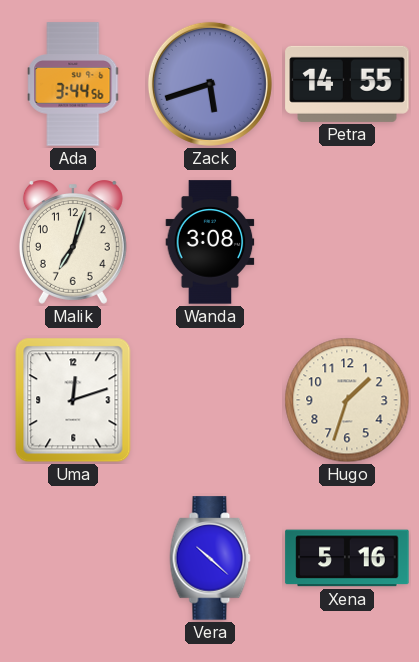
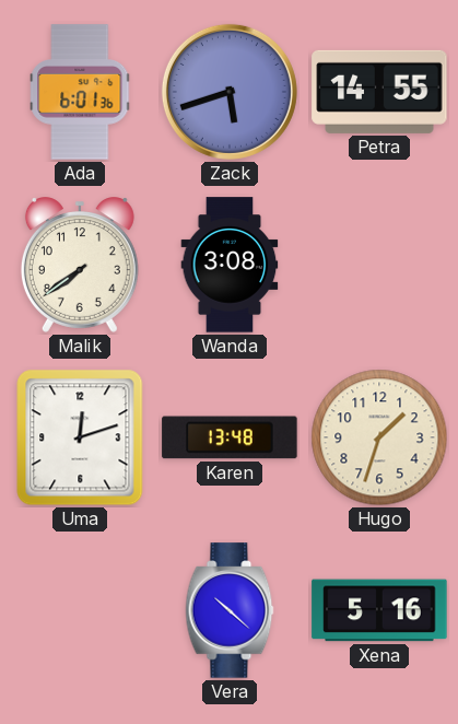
Ada: 3:44 -> 6:01
Malik: 7:03 -> 7:39
Karen: none -> 13:48
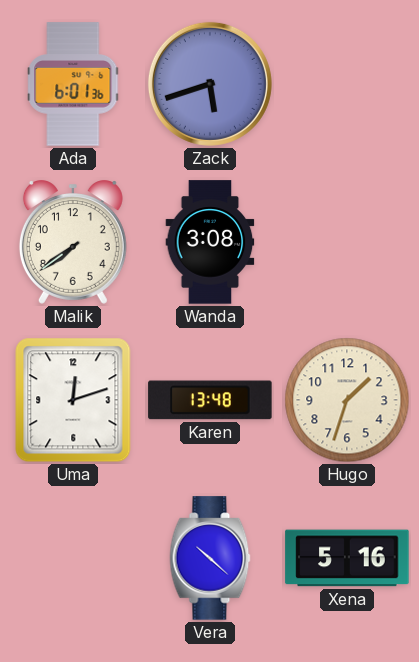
Petra: 14:55 -> none
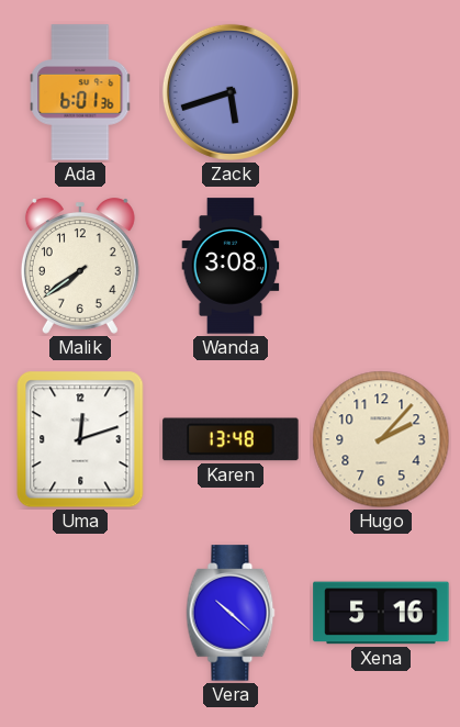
Hugo: 1:33 -> 2:07
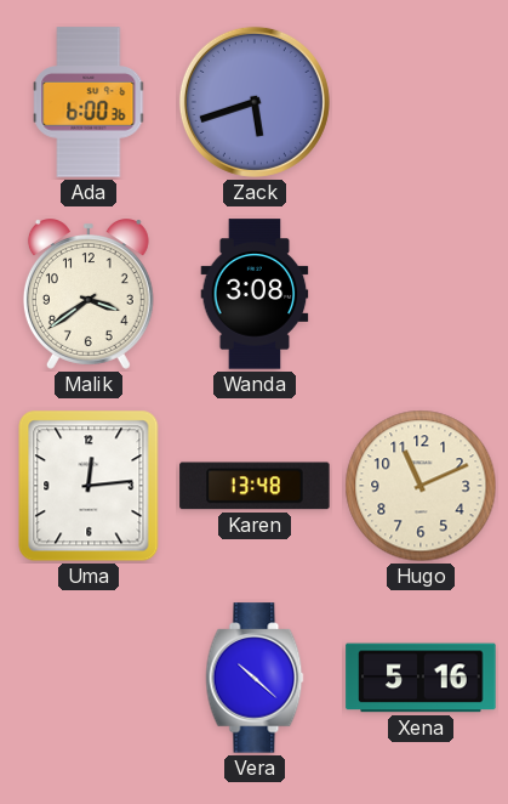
Ada: 6:01 -> 6:00
Malik: 7:39 -> 3:39
Uma: 12:12 -> 12:14
Hugo: 2:07 -> 11:11
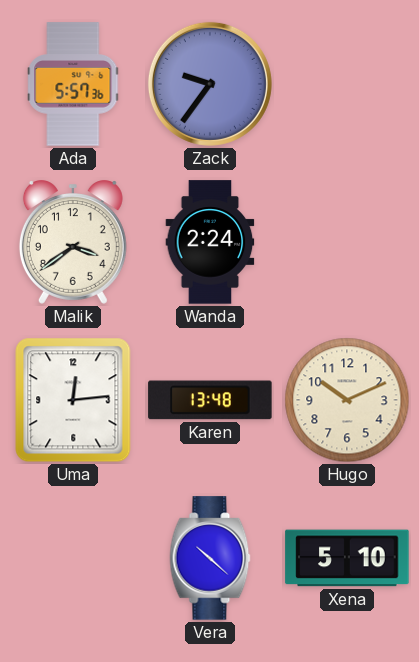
Ada: 6:00 -> 5:57
Zack: 5:42 -> 9:36
Wanda: 3:08 -> 2:24
Hugo: 11:11 -> 10:11
Xena: 5:16 -> 5:10
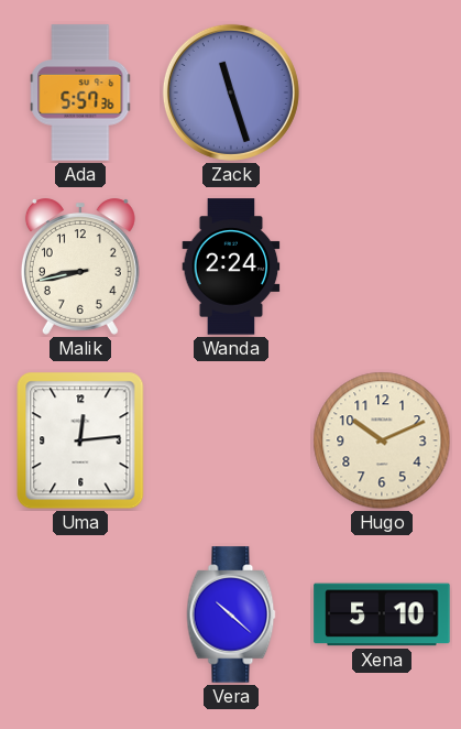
Zack: 9:36 -> 11:27
Malik: 3:39 -> 8:43
Karen: 13:48 -> none
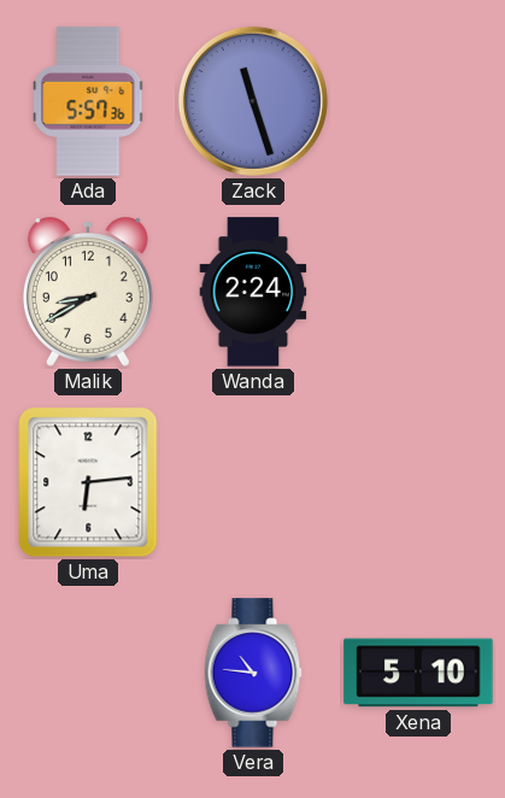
Malik: 8:43 -> 8:40
Uma: 12:14 -> 6:14
Hugo: 10:11 -> none
Vera: 10:22 -> 10:46
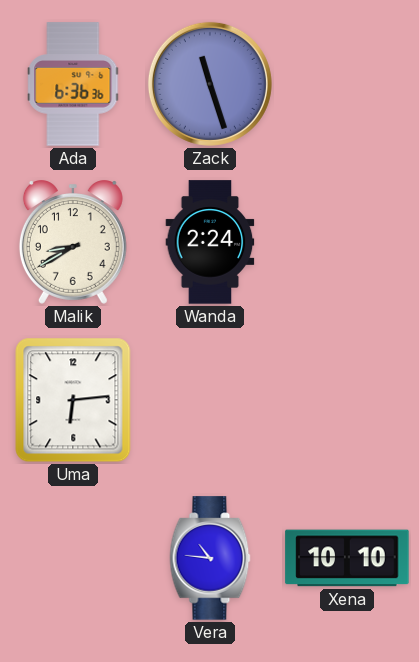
Ada: 5:57 -> 6:36
Xena: 5:10 -> 10:10
